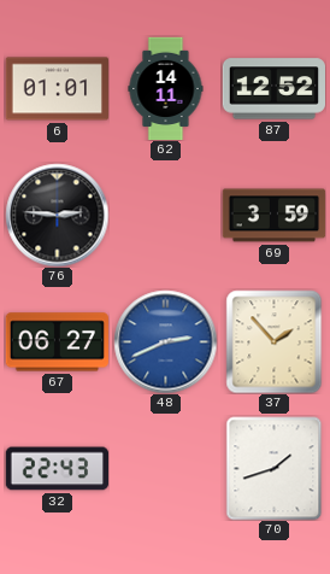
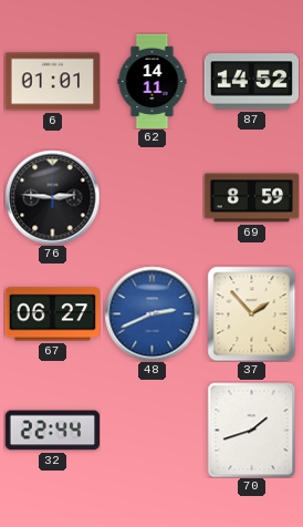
87: 12:52 -> 14:52
69: 3:59 -> 8:59
32: 22:43 -> 22:44
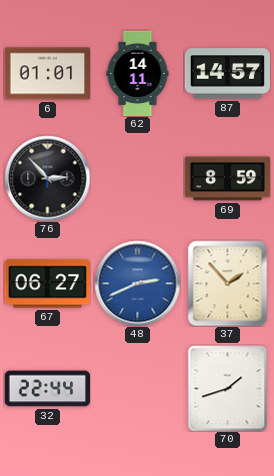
87: 14:52 -> 14:57
76: 2:46 -> 2:53
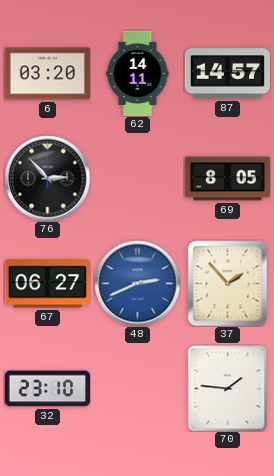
6: 01:01 -> 03:20
69: 8:59 -> 8:05
32: 22:44 -> 23:10
70: 1:42 -> 1:46
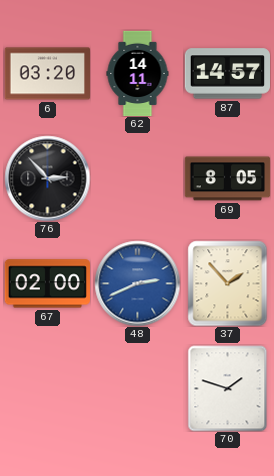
67: 06:27 -> 02:00
32: 23:10 -> none
70: 1:46 -> 1:48
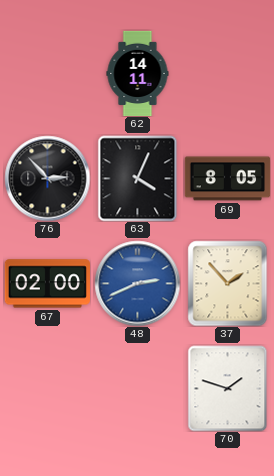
6: 03:20 -> none
87: 14:57 -> none
63: none -> 4:04
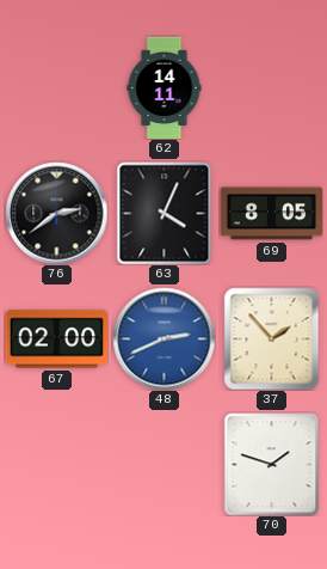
76: 2:53 -> 2:39
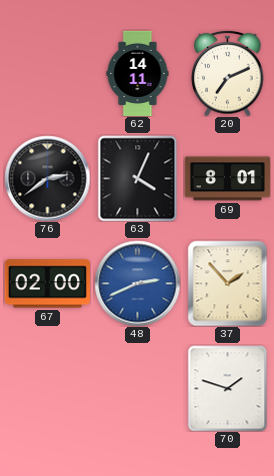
20: none -> 7:11
69: 8:05 -> 8:01
